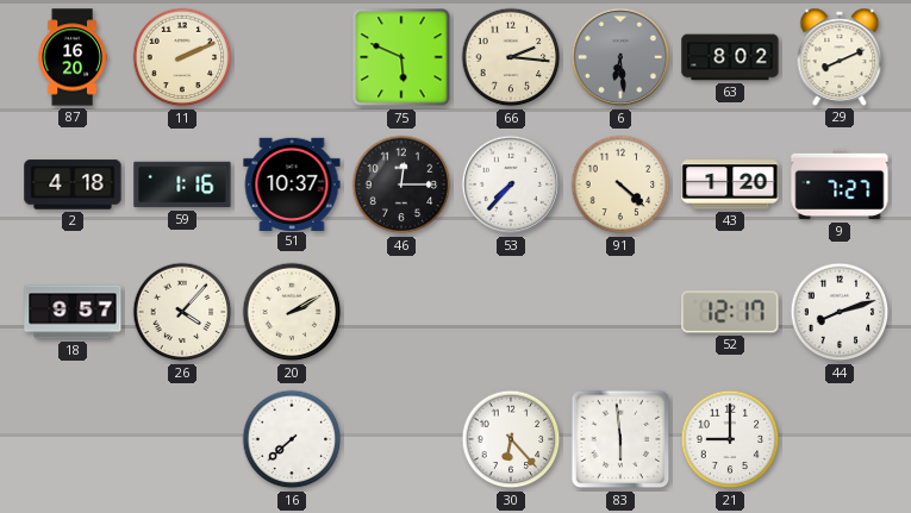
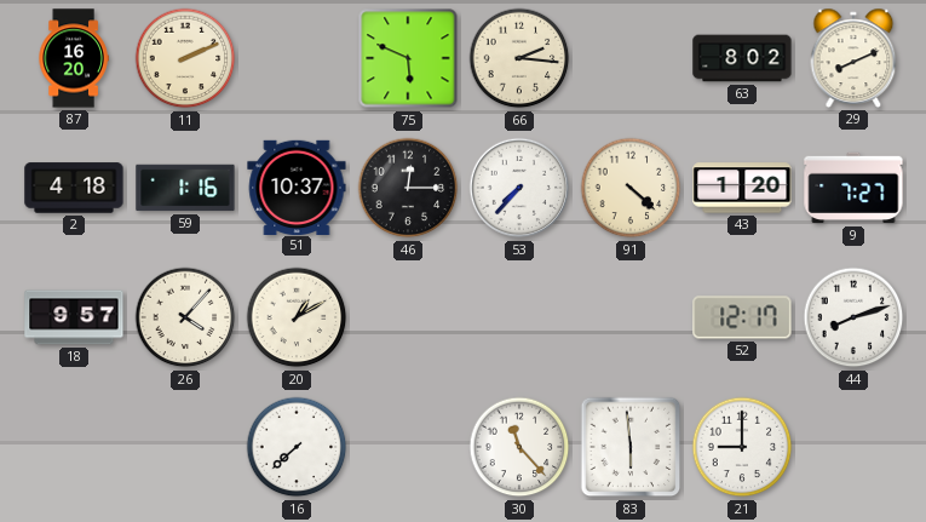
6: 6:29 -> none
20: 2:10 -> 1:10
30: 6:23 -> 11:23
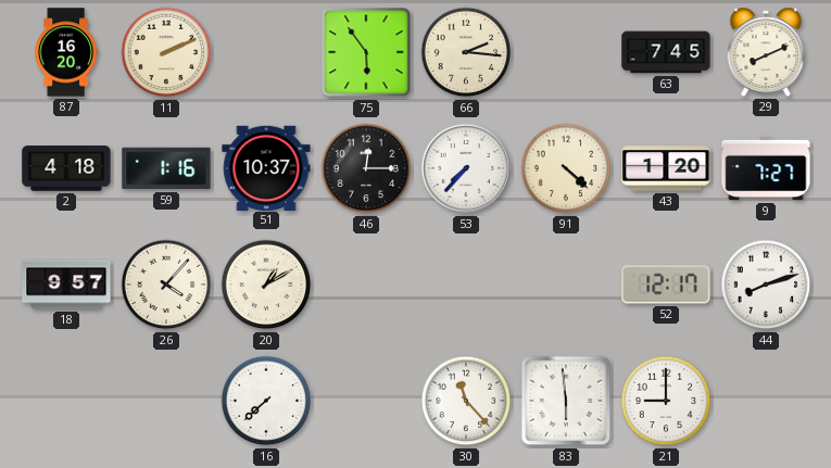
75: 5:49 -> 5:54
63: 8:02 -> 7:45
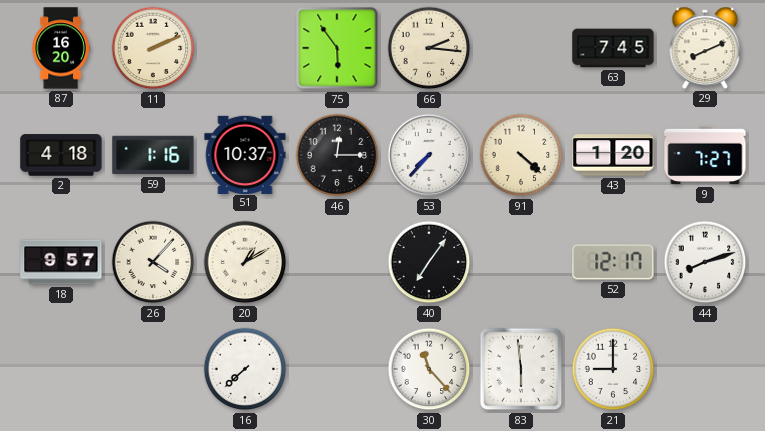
40: none -> 7:06
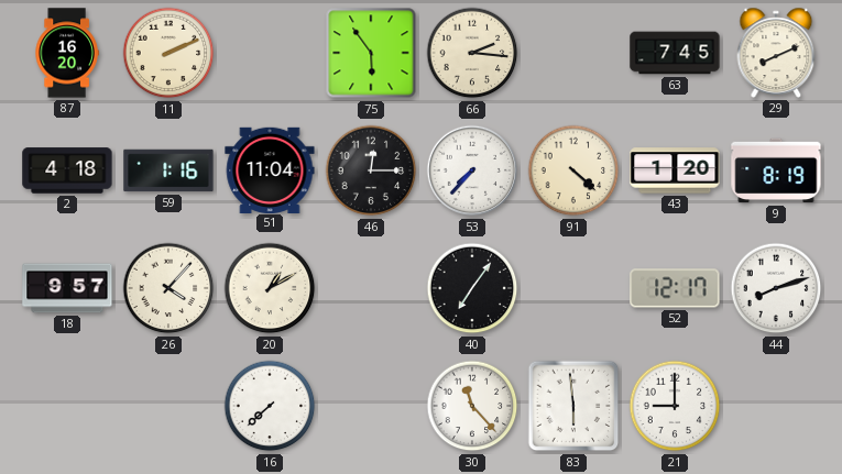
51: 10:37 -> 11:04
9: 7:27 -> 8:19
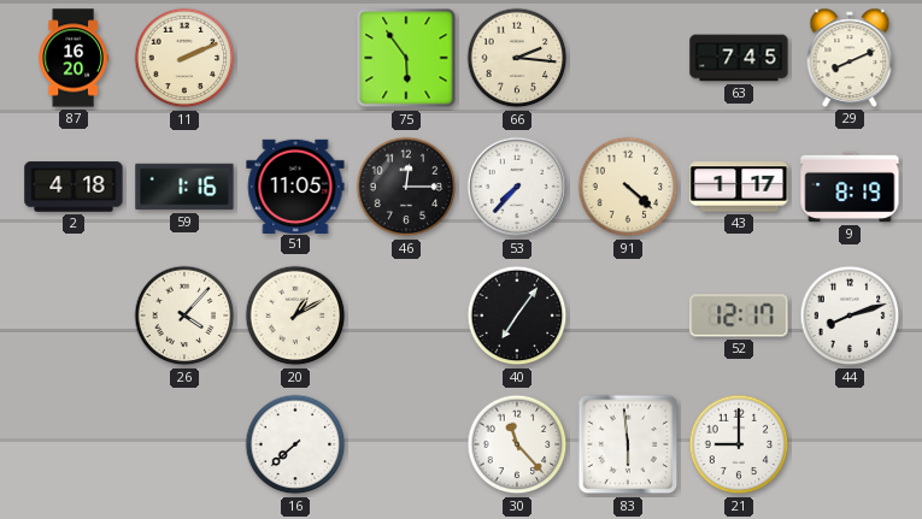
51: 11:04 -> 11:05
43: 1:20 -> 1:17
18: 9:57 -> none
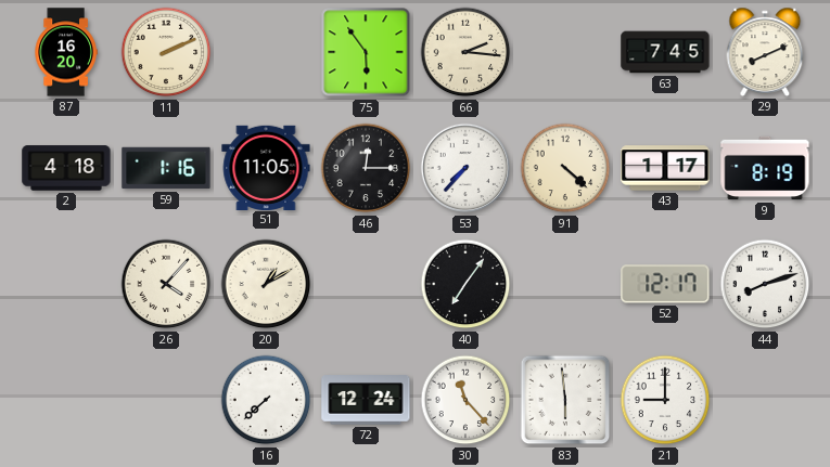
72: none -> 12:24
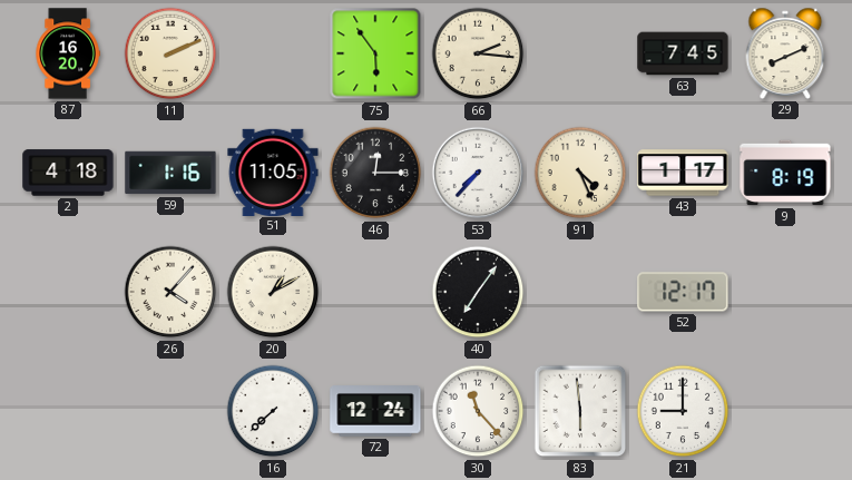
91: 4:22 -> 4:26
44: 8:12 -> none
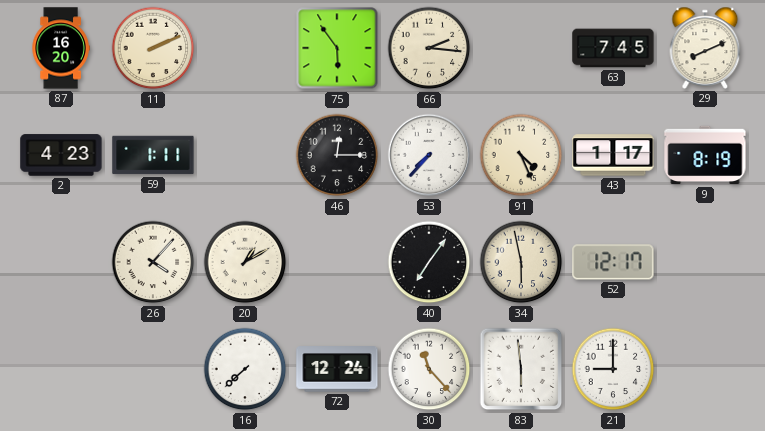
2: 4:18 -> 4:23
59: 1:16 -> 1:11
51: 11:05 -> none
34: none -> 5:58
